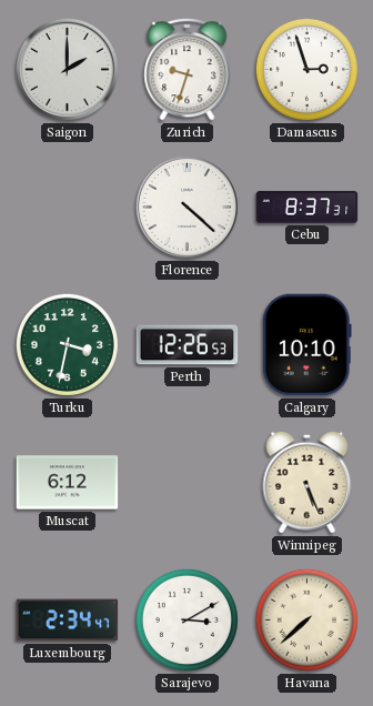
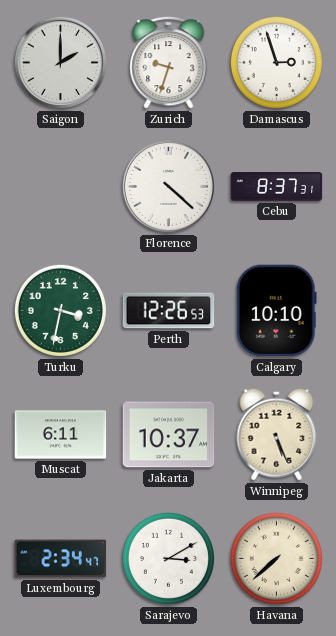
Muscat: 6:12 -> 6:11
Jakarta: none -> 10:37
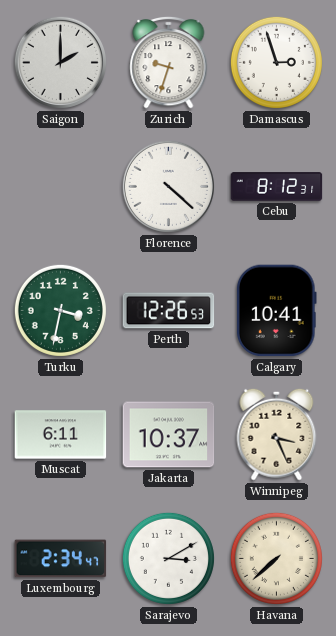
Cebu: 8:37 -> 8:12
Calgary: 10:10 -> 10:41
Winnipeg: 5:26 -> 3:26
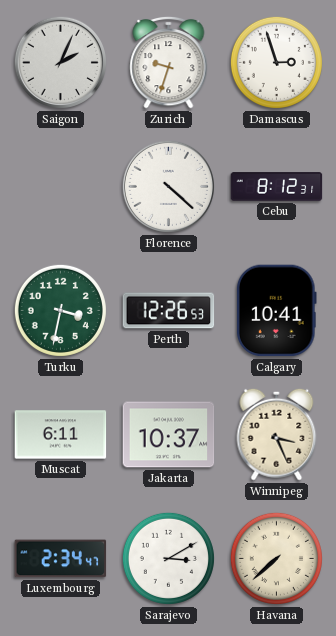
Saigon: 2:00 -> 2:04
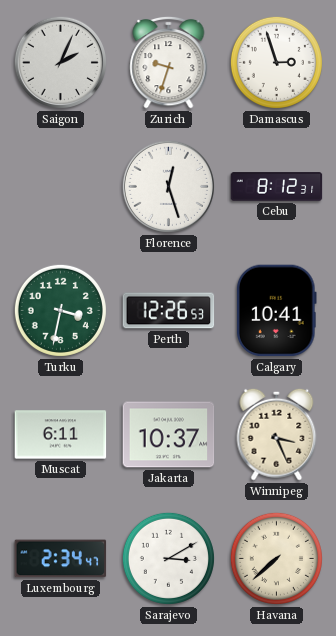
Florence: 4:22 -> 12:27
